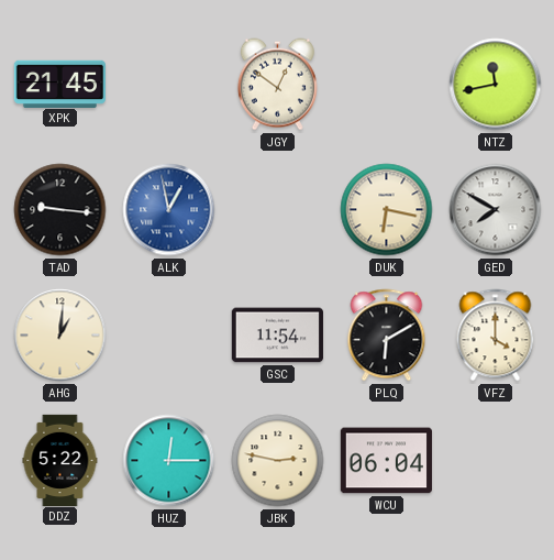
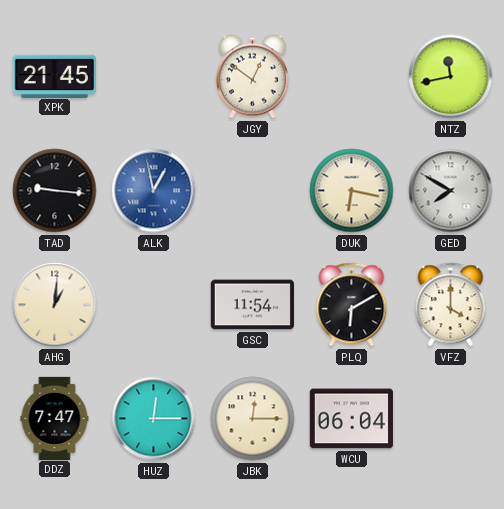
DDZ: 5:22 -> 7:47
JBK: 2:47 -> 12:15
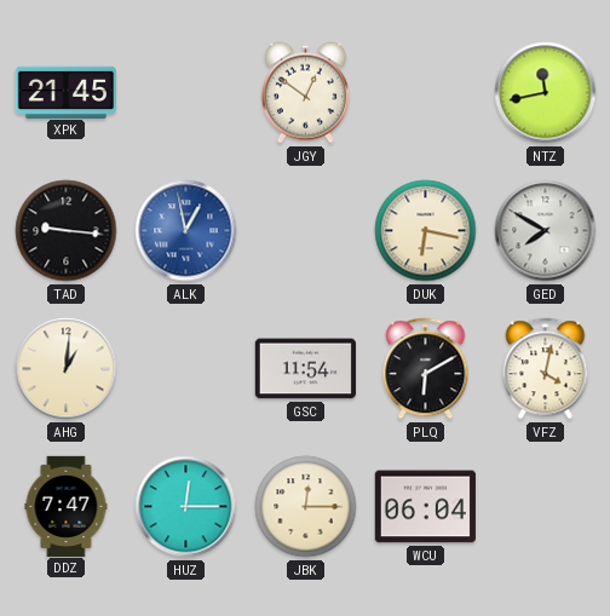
VFZ: 4:00 -> 4:02
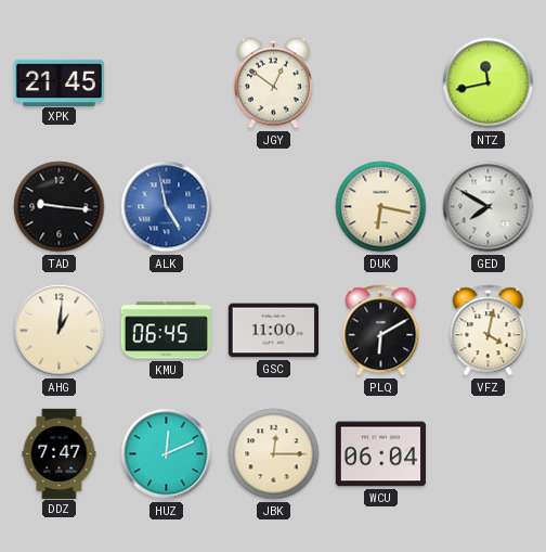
ALK: 12:58 -> 4:58
KMU: none -> 06:45
GSC: 11:54 -> 11:00
HUZ: 12:15 -> 12:11
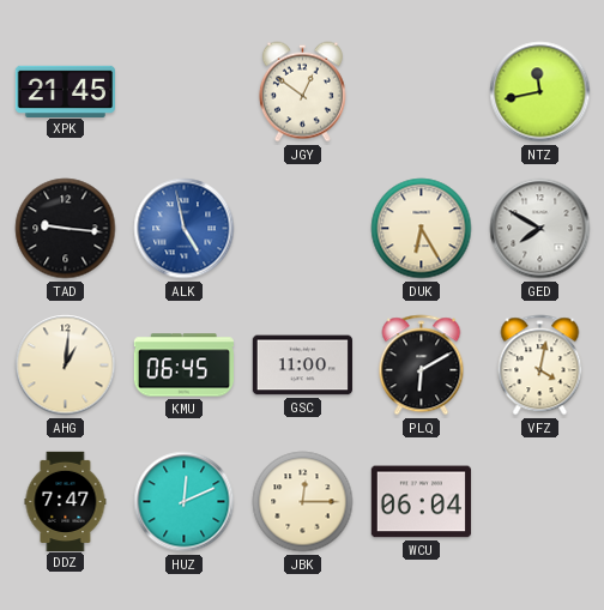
DUK: 6:17 -> 6:25
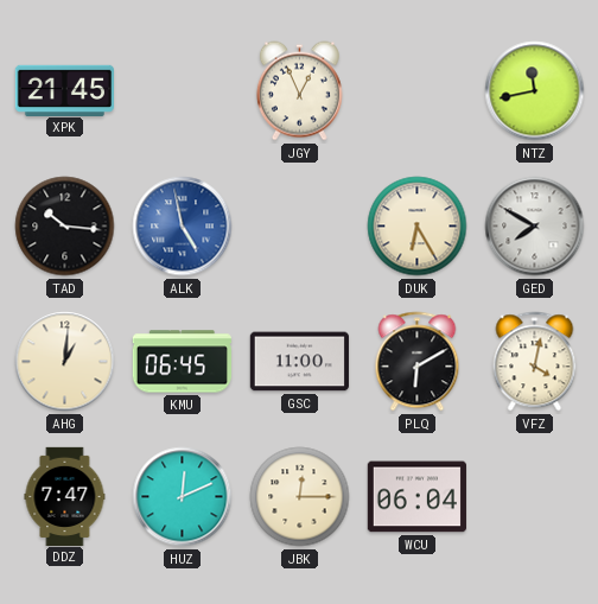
JGY: 12:51 -> 12:56
TAD: 9:16 -> 10:16
